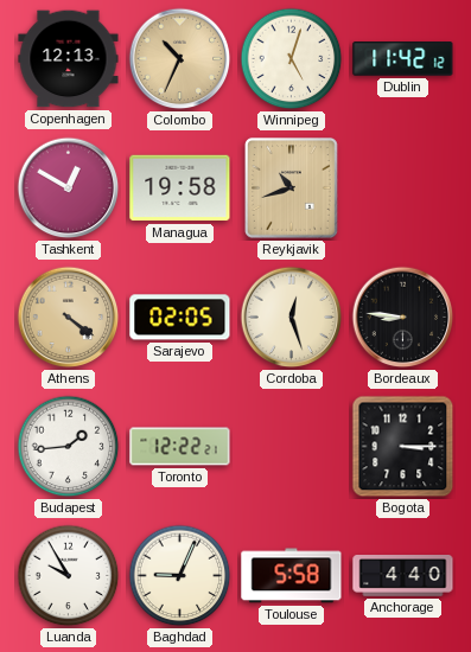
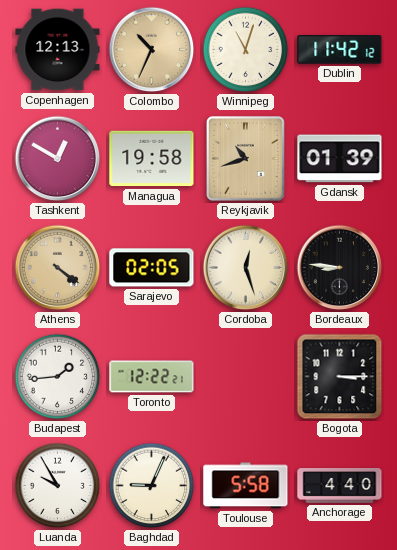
Winnipeg: 5:03 -> 11:03
Gdansk: none -> 01:39
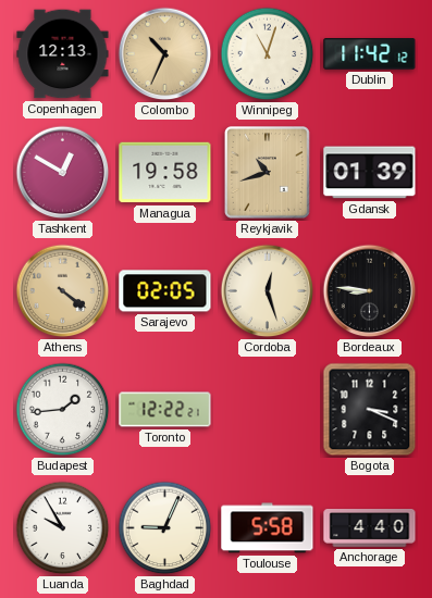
Bogota: 3:15 -> 3:19
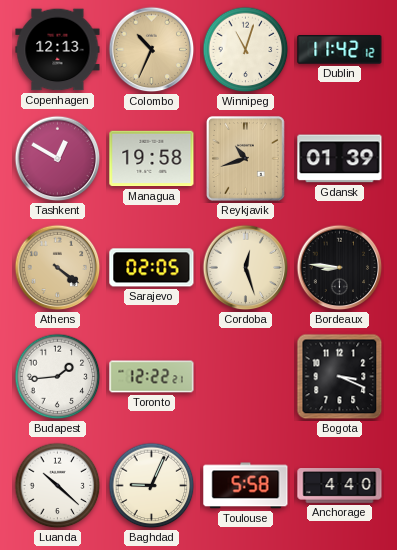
Luanda: 9:55 -> 10:22
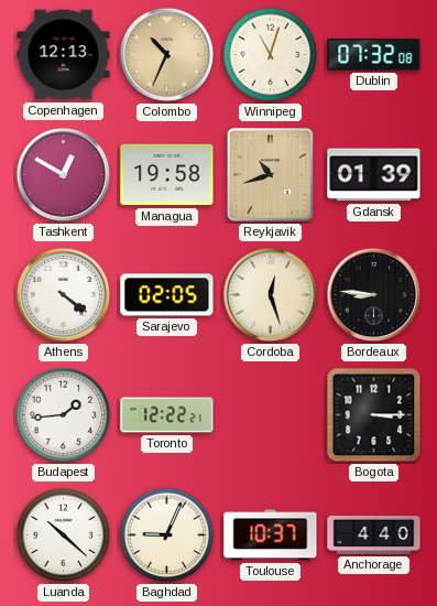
Dublin: 11:42 -> 07:32
Athens dial: champagne -> white
Bogota: 3:19 -> 3:15
Toulouse: 5:58 -> 10:37
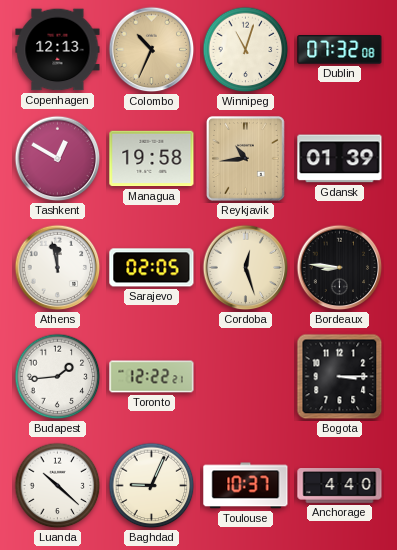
Reykjavik: 10:42 -> 10:44
Athens: 4:21 -> 11:58
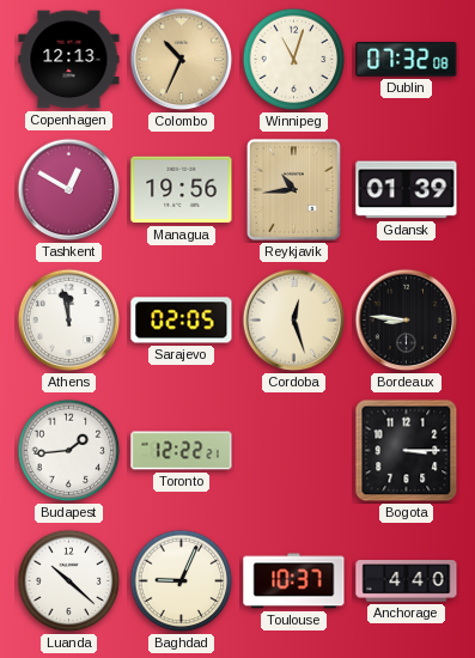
Managua: 19:58 -> 19:56
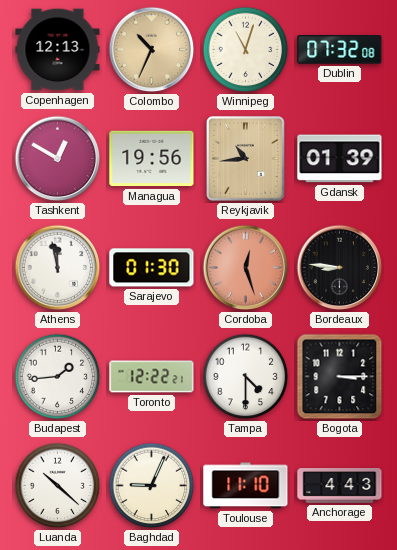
Sarajevo: 02:05 -> 01:30
Cordoba dial: cream -> salmon
Tampa: none -> 4:30
Toulouse: 10:37 -> 11:10
Anchorage: 4:40 -> 4:43
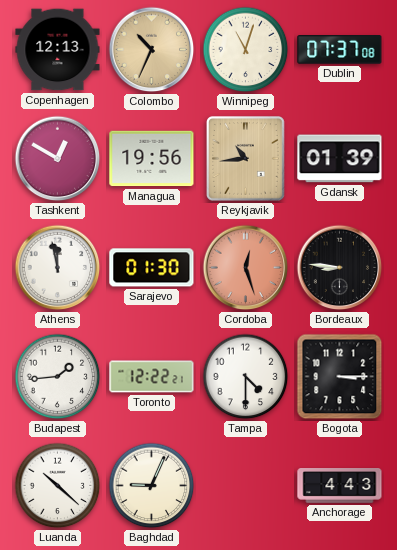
Dublin: 07:32 -> 07:37
Toulouse: 11:10 -> none
